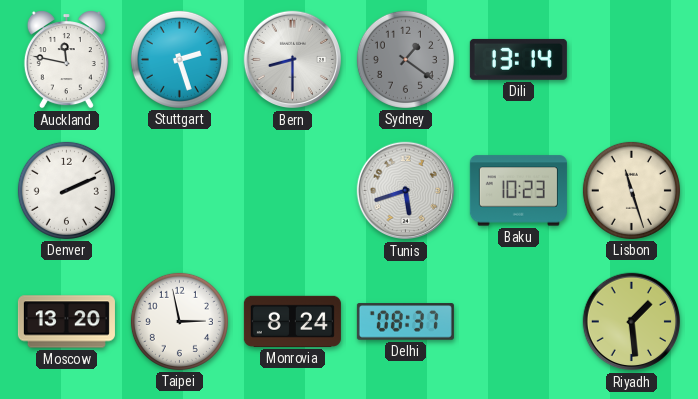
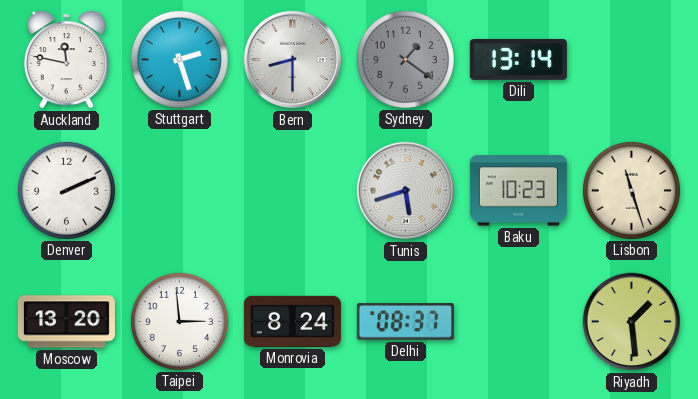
Taipei: 2:58 -> 2:59
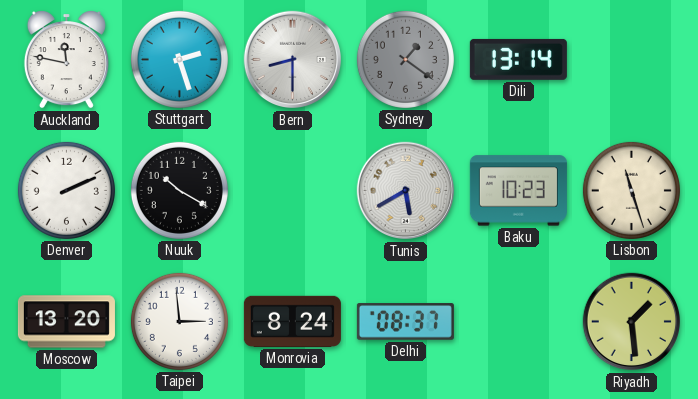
Nuuk: none -> 10:20
Tunis: 5:42 -> 5:40
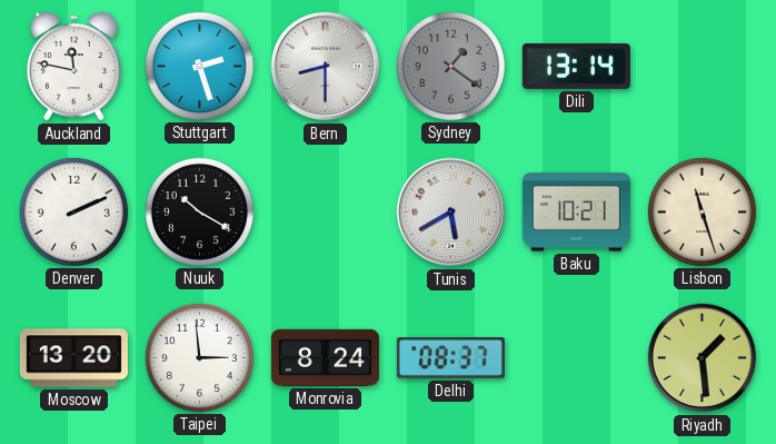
Baku: 10:23 -> 10:21
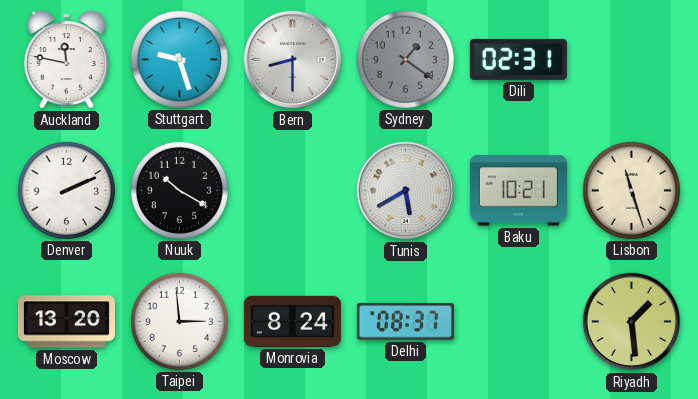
Stuttgart: 2:27 -> 9:27
Dili: 13:14 -> 02:31
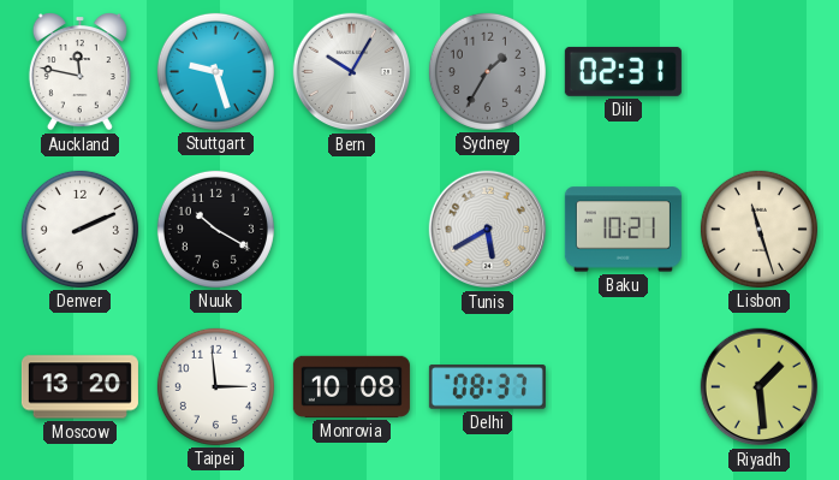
Bern: 8:30 -> 10:05
Sydney: 1:21 -> 1:35
Monrovia: 8:24 -> 10:08
